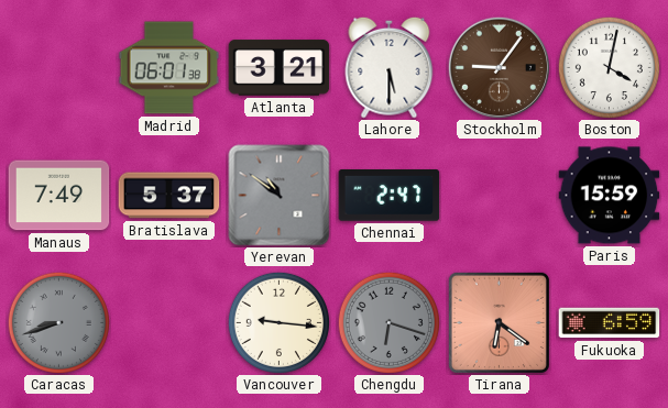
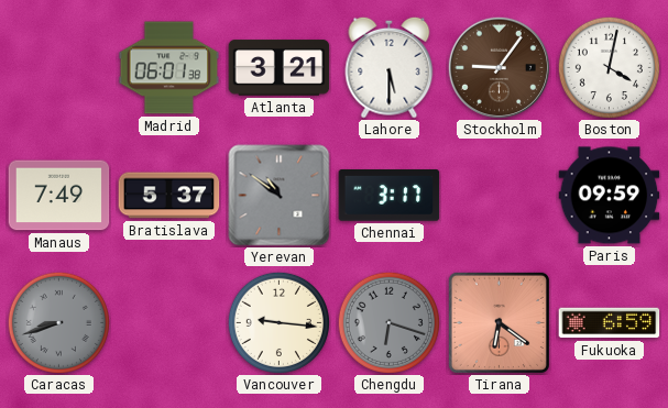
Chennai: 2:47 -> 3:17
Paris: 15:59 -> 09:59
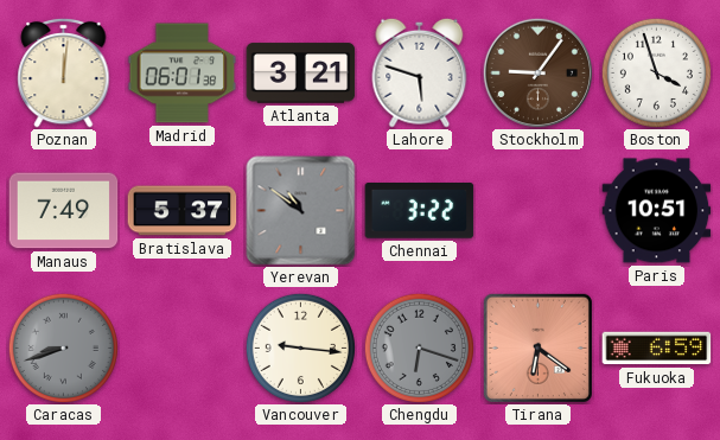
Poznan: none -> 12:01
Lahore: 5:30 -> 5:48
Boston: 4:02 -> 3:57
Chennai: 3:17 -> 3:22
Paris: 09:59 -> 10:51
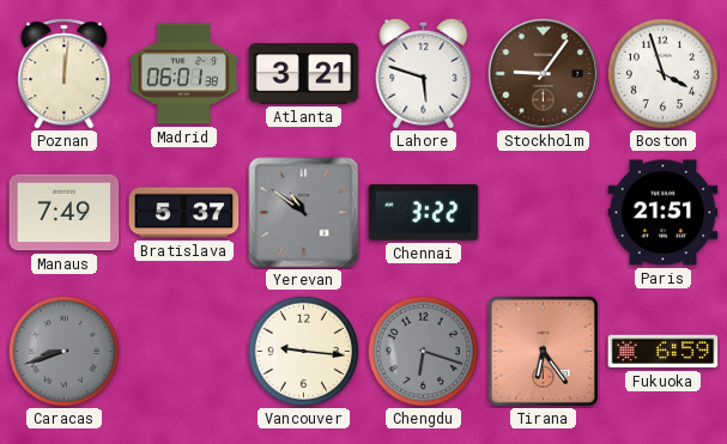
Paris: 10:51 -> 21:51
Tirana: 6:21 -> 6:24
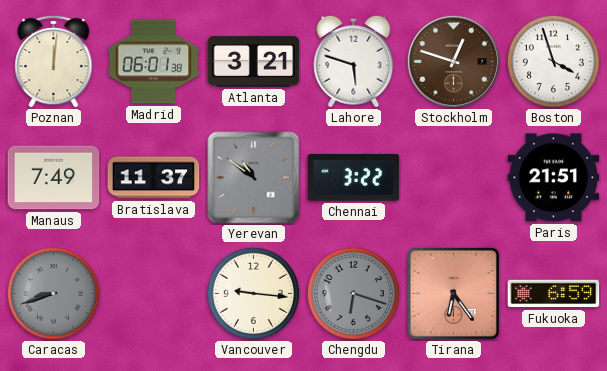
Stockholm: 9:06 -> 12:48
Bratislava: 5:37 -> 11:37
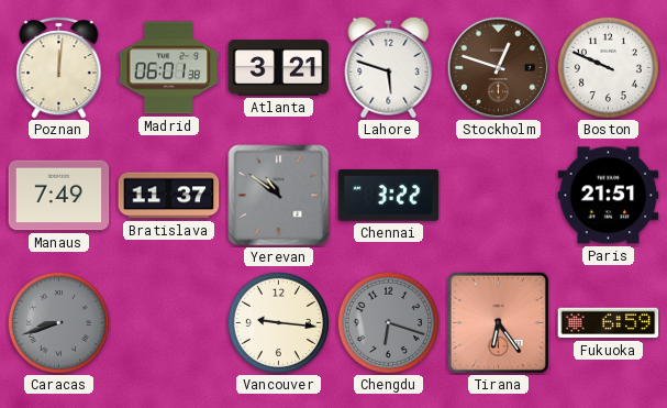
Boston: 3:57 -> 9:49
